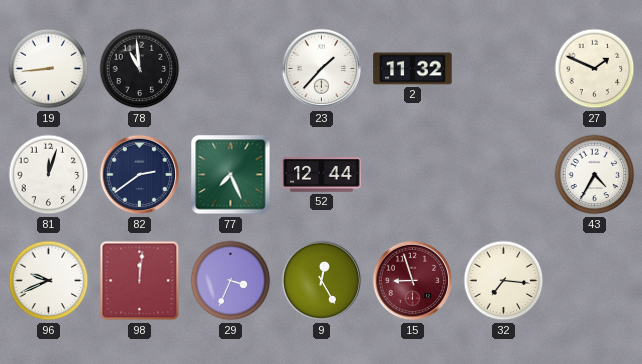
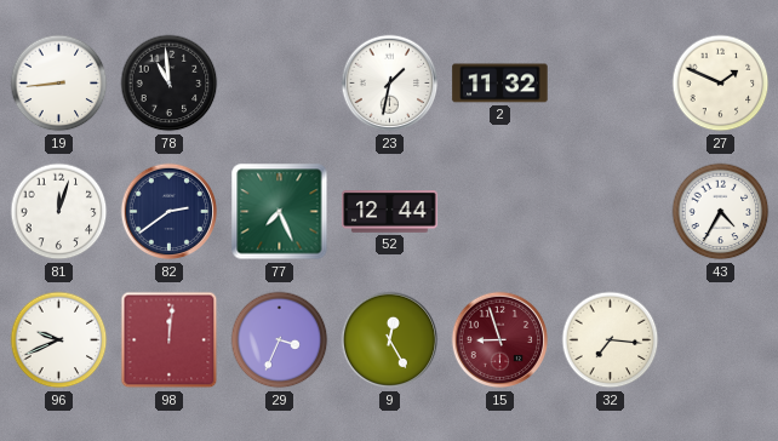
23: 1:37 -> 1:32
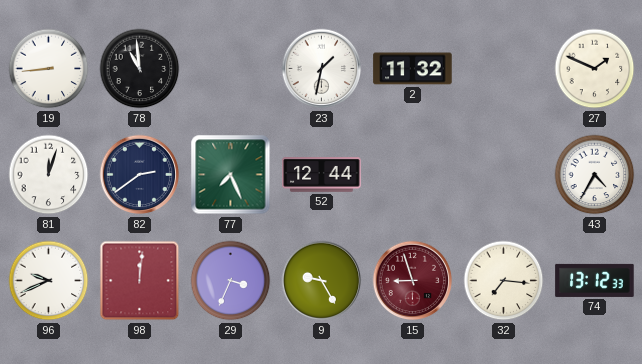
9: 12:25 -> 9:25
74: none -> 13:12
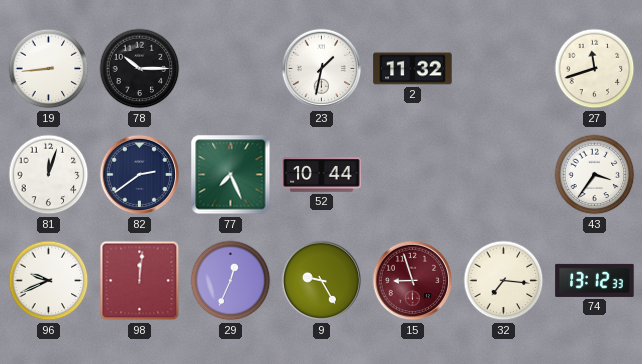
78: 10:59 -> 10:15
27: 1:49 -> 11:42
52: 12:44 -> 10:44
43: 4:35 -> 3:36
29: 3:34 -> 12:34
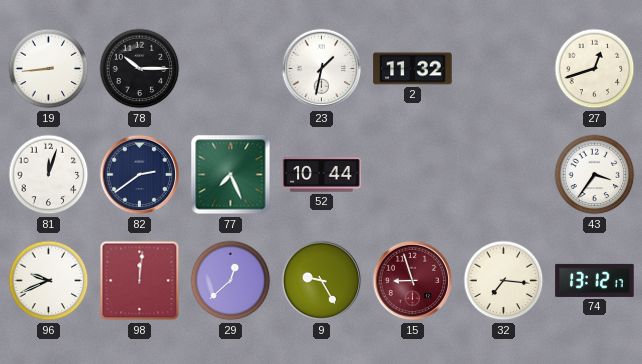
27: 11:42 -> 12:42
29: 12:34 -> 12:38
74: 13:12:33 -> 13:12:17
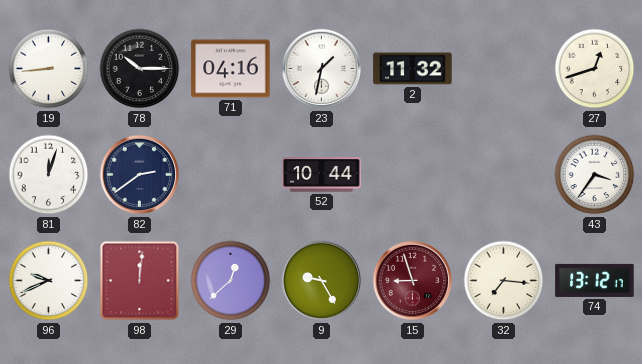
71: none -> 04:16
77: 7:26 -> none
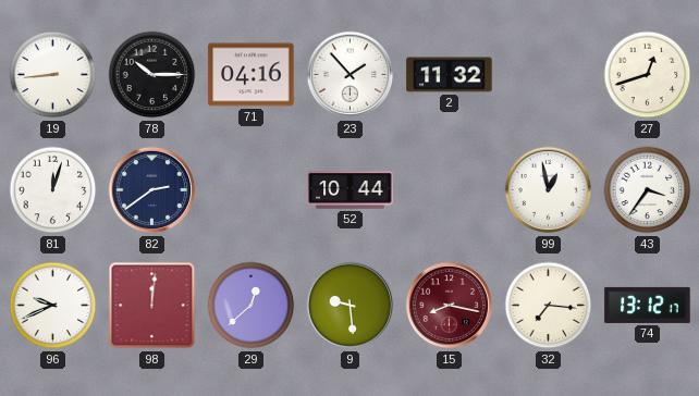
23: 1:32 -> 1:53
99: none -> 12:58
9: 9:25 -> 9:29
15: 8:57 -> 8:17
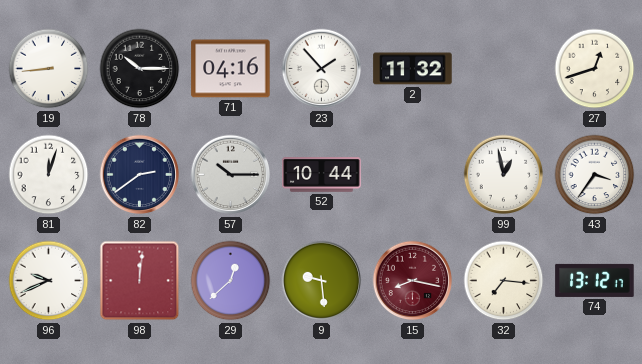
57: none -> 10:15
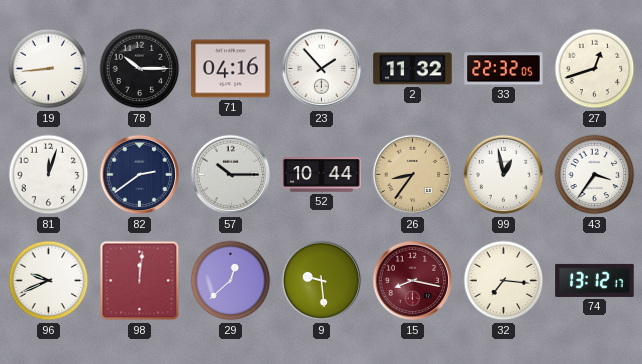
33: none -> 22:32
26: none -> 8:36
